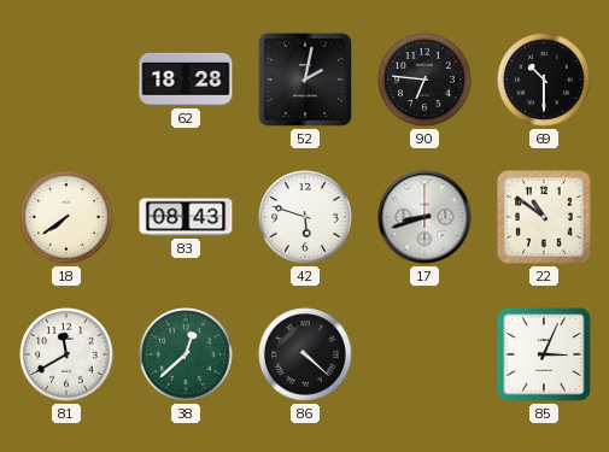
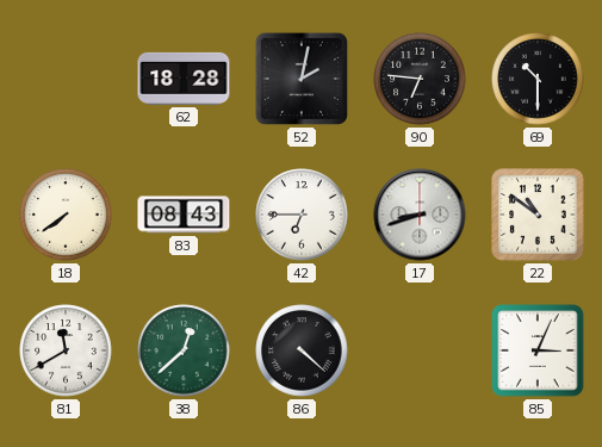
42: 5:48 -> 6:45
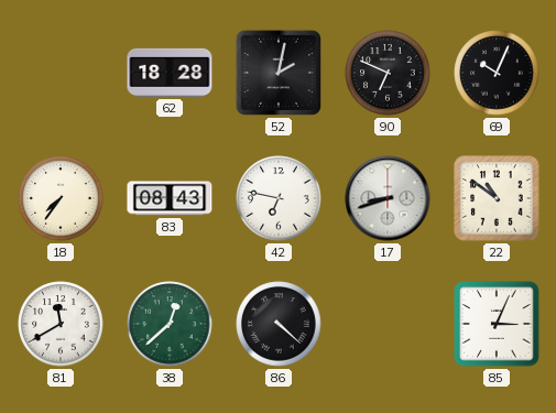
90: 6:46 -> 6:49
69: 10:30 -> 10:04
18: 7:39 -> 7:36
42: 6:45 -> 6:47
